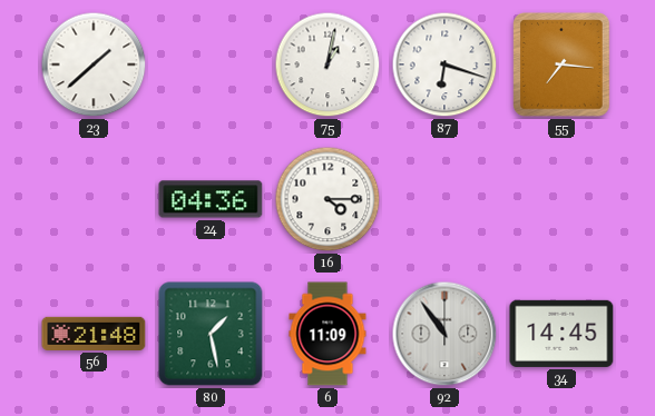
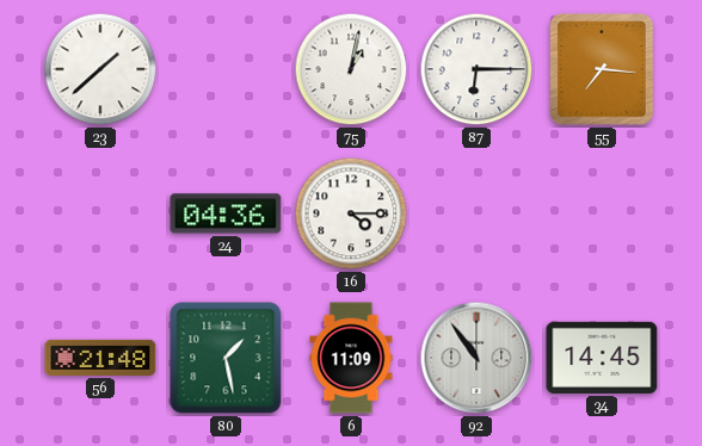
87: 6:18 -> 6:15
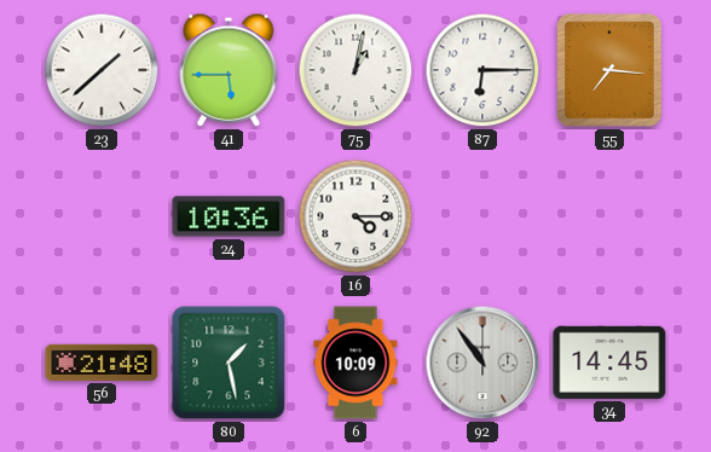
41: none -> 5:45
24: 04:36 -> 10:36
6: 11:09 -> 10:09
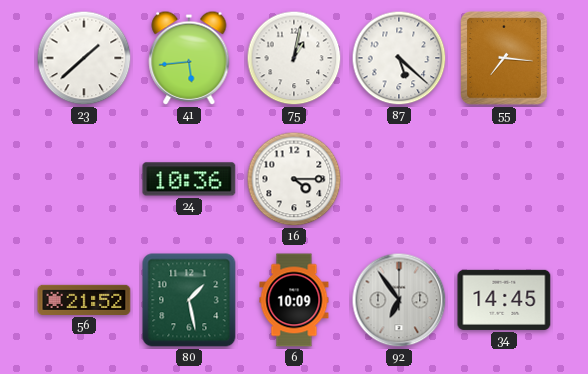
41: 5:45 -> 5:44
87: 6:15 -> 5:22
56: 21:48 -> 21:52
92: 10:54 -> 6:54
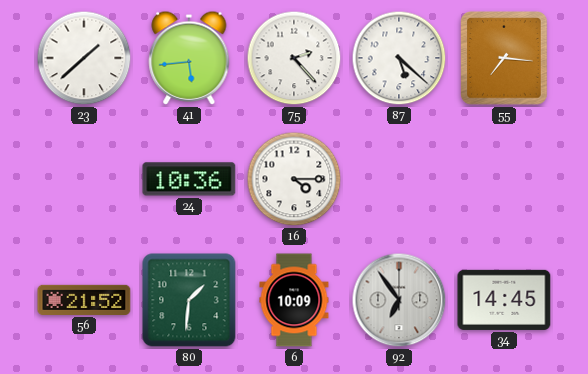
75: 1:02 -> 2:23
80: 1:28 -> 1:31
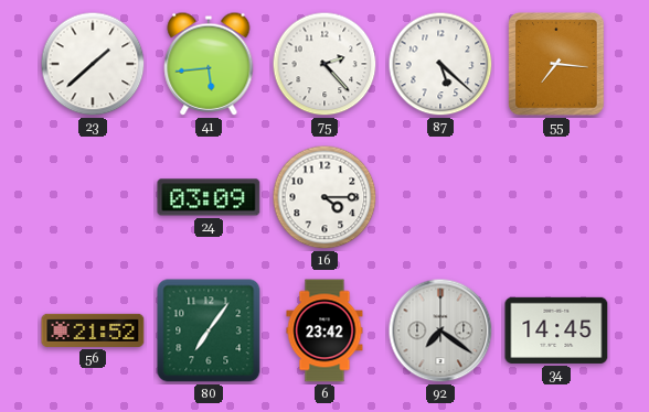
24: 10:36 -> 03:09
80: 1:31 -> 7:06
6: 10:09 -> 23:42
92: 6:54 -> 7:21
